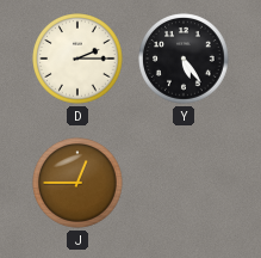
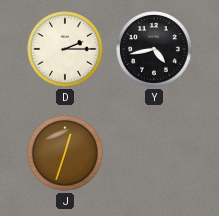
Y: 5:24 -> 4:43
J: 12:45 -> 12:33
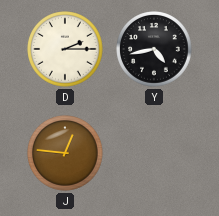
J: 12:33 -> 12:46
